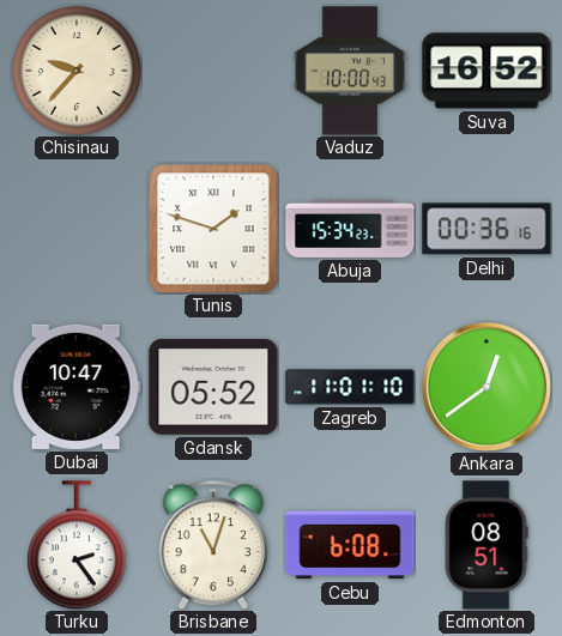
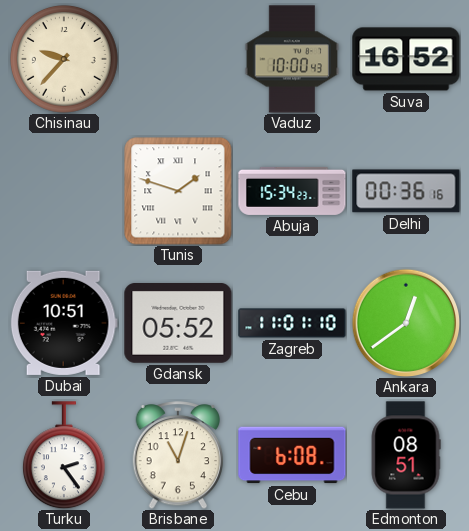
Dubai: 10:47 -> 10:51
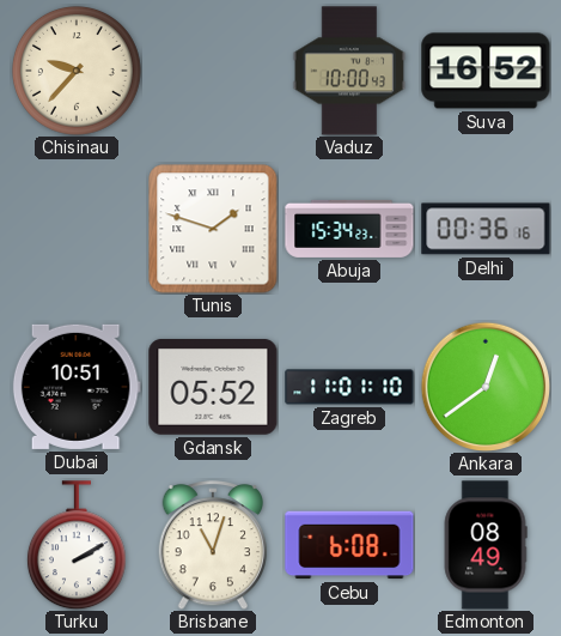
Turku: 2:24 -> 2:10
Edmonton: 08:51 -> 08:49
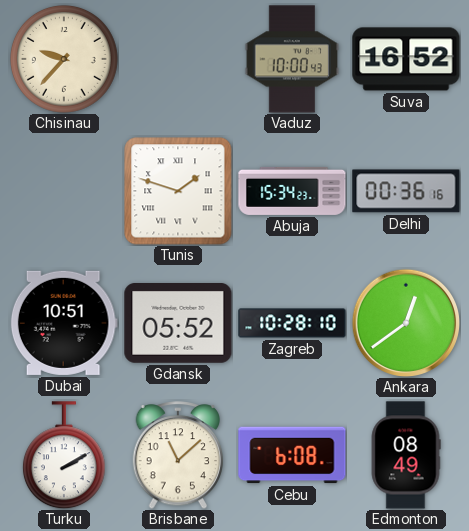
Zagreb: 11:01 -> 10:28
Brisbane: 11:03 -> 11:08
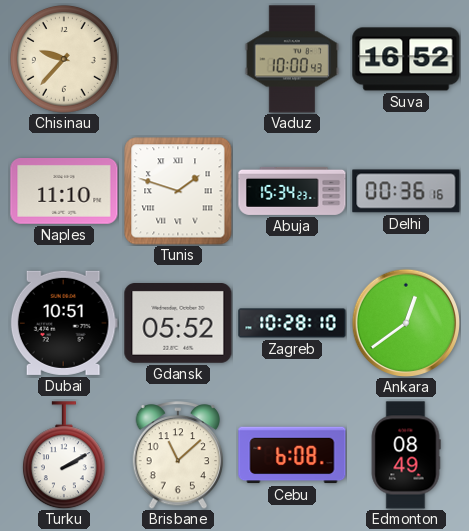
Naples: none -> 11:10
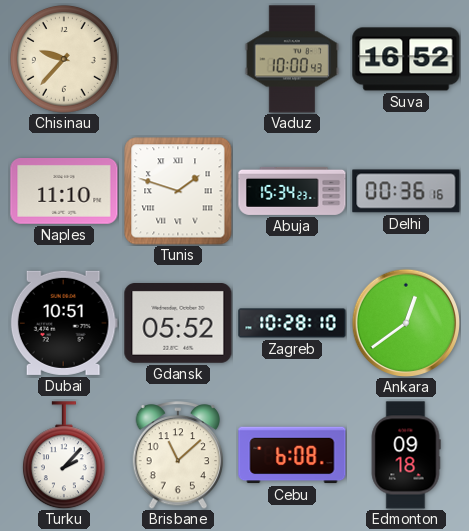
Turku: 2:10 -> 2:07
Edmonton: 08:49 -> 09:18
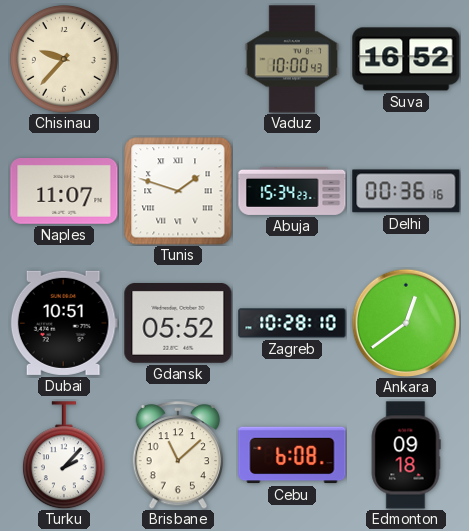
Naples: 11:10 -> 11:07
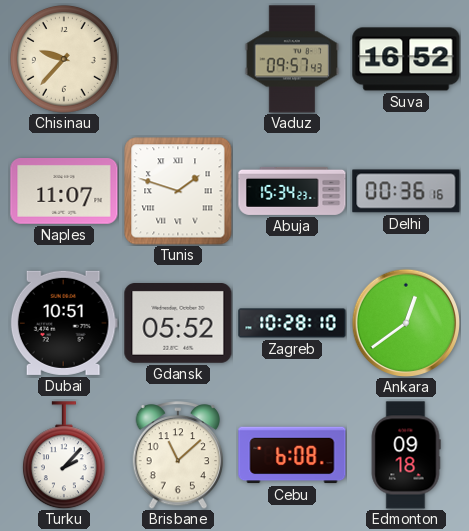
Vaduz: 10:00 -> 09:57
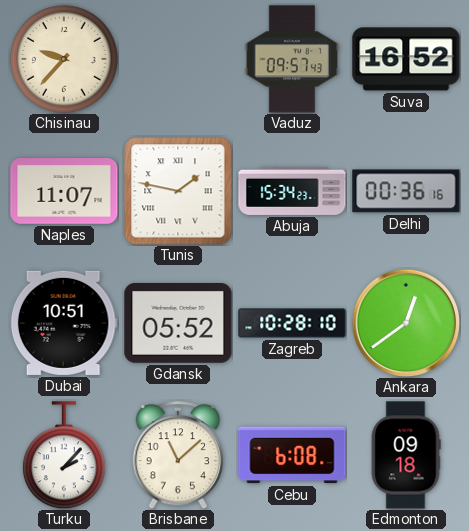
Tunis: 1:48 -> 1:47
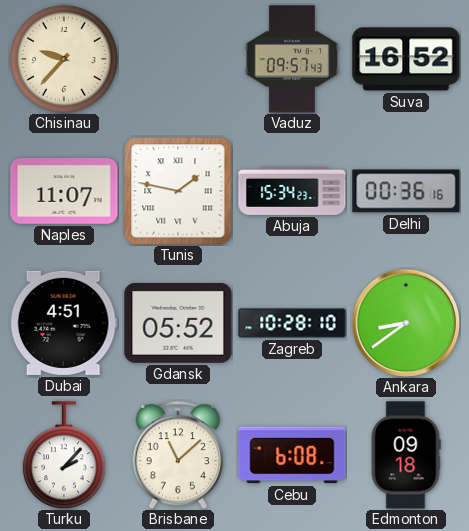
Dubai: 10:51 -> 4:51
Ankara: 12:39 -> 8:39
